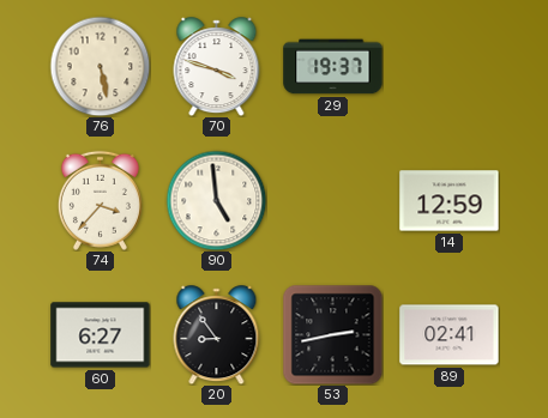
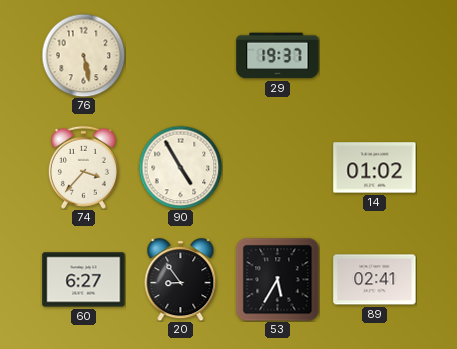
70: 3:48 -> none
90: 4:59 -> 4:55
14: 12:59 -> 01:02
53: 2:43 -> 5:35
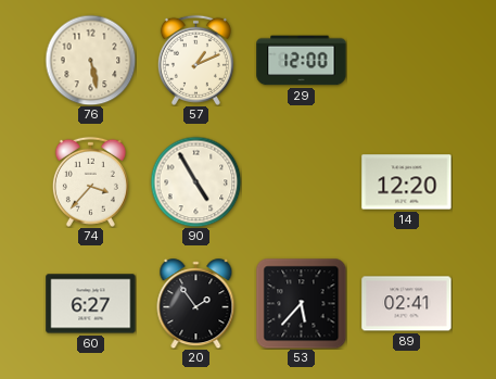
57: none -> 1:11
29: 19:37 -> 12:00
14: 01:02 -> 12:20
20: 8:54 -> 1:54
53: 5:35 -> 5:37
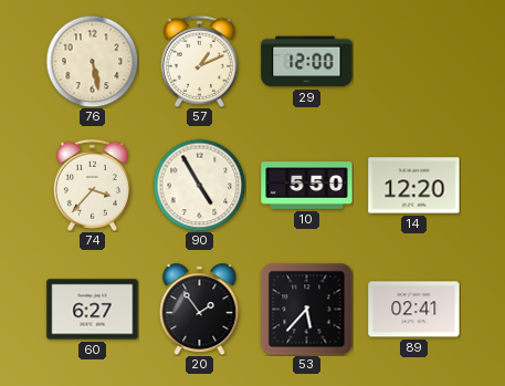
10: none -> 5:50
